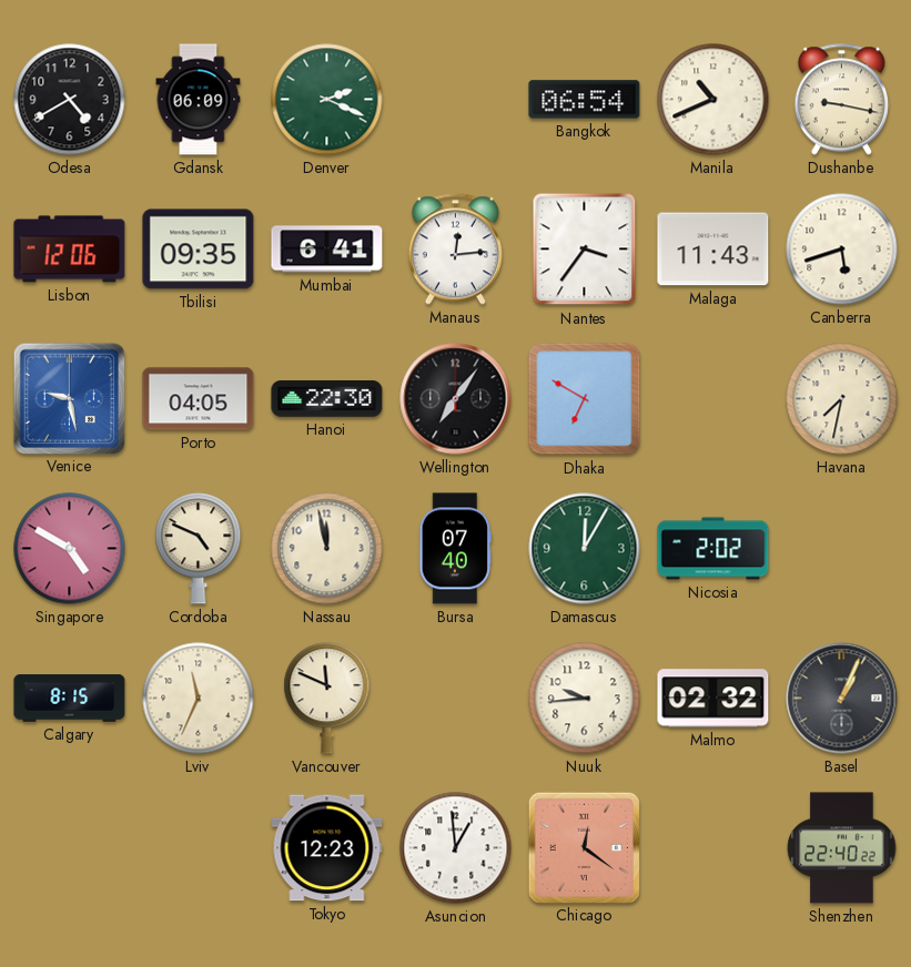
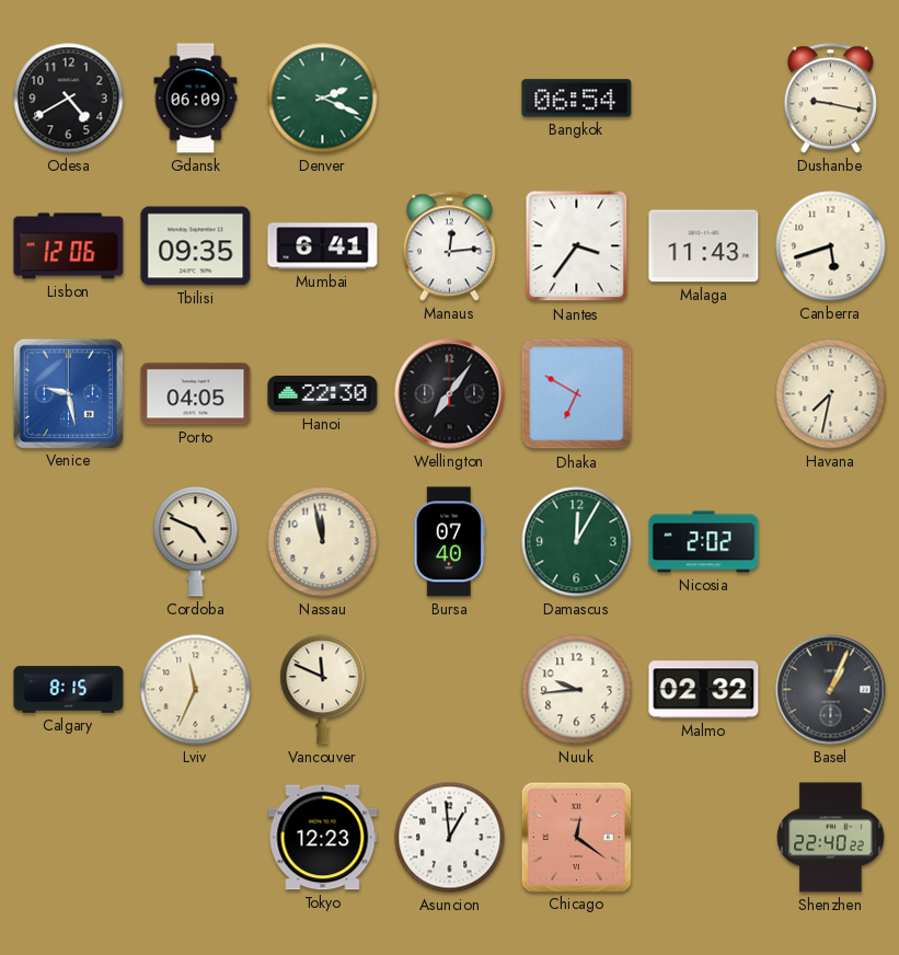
Manila: 10:41 -> none
Singapore: 4:50 -> none
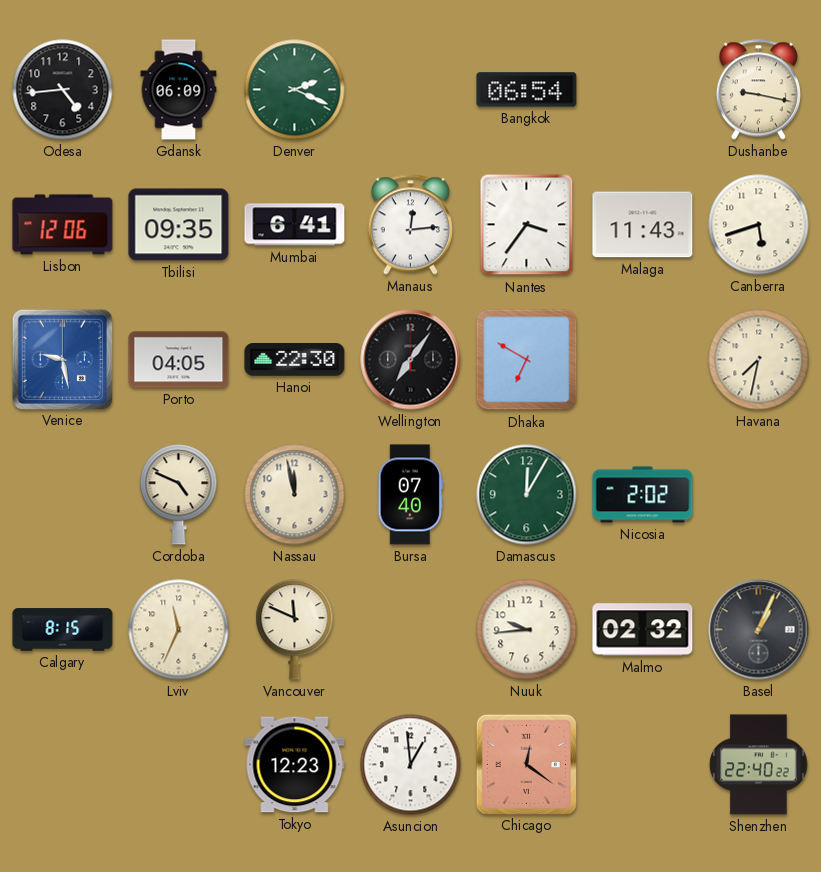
Odesa: 4:40 -> 4:44
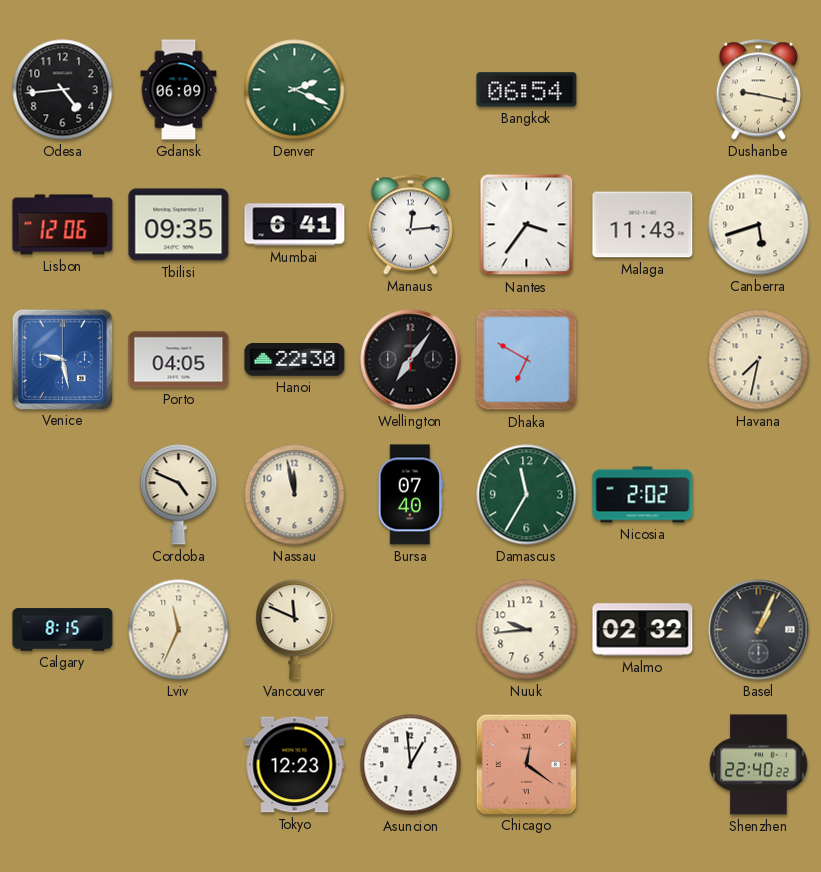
Damascus: 12:05 -> 11:35
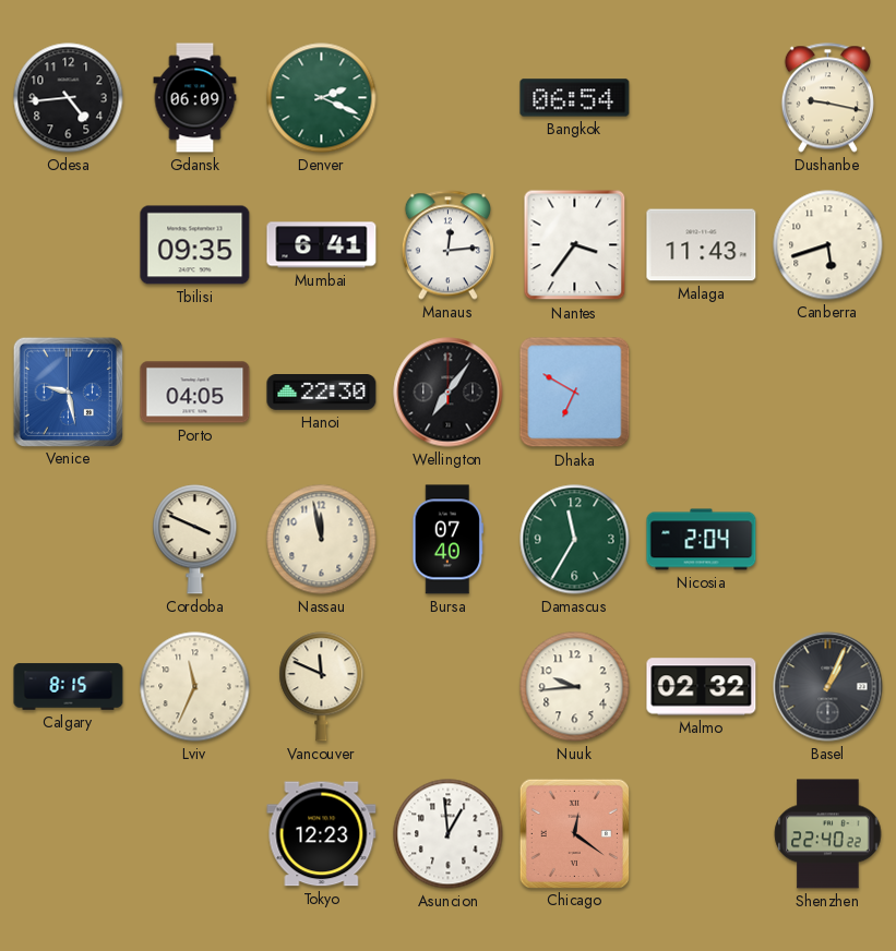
Lisbon: 12:06 -> none
Havana: 7:32 -> none
Cordoba: 4:49 -> 3:49
Nicosia: 2:02 -> 2:04
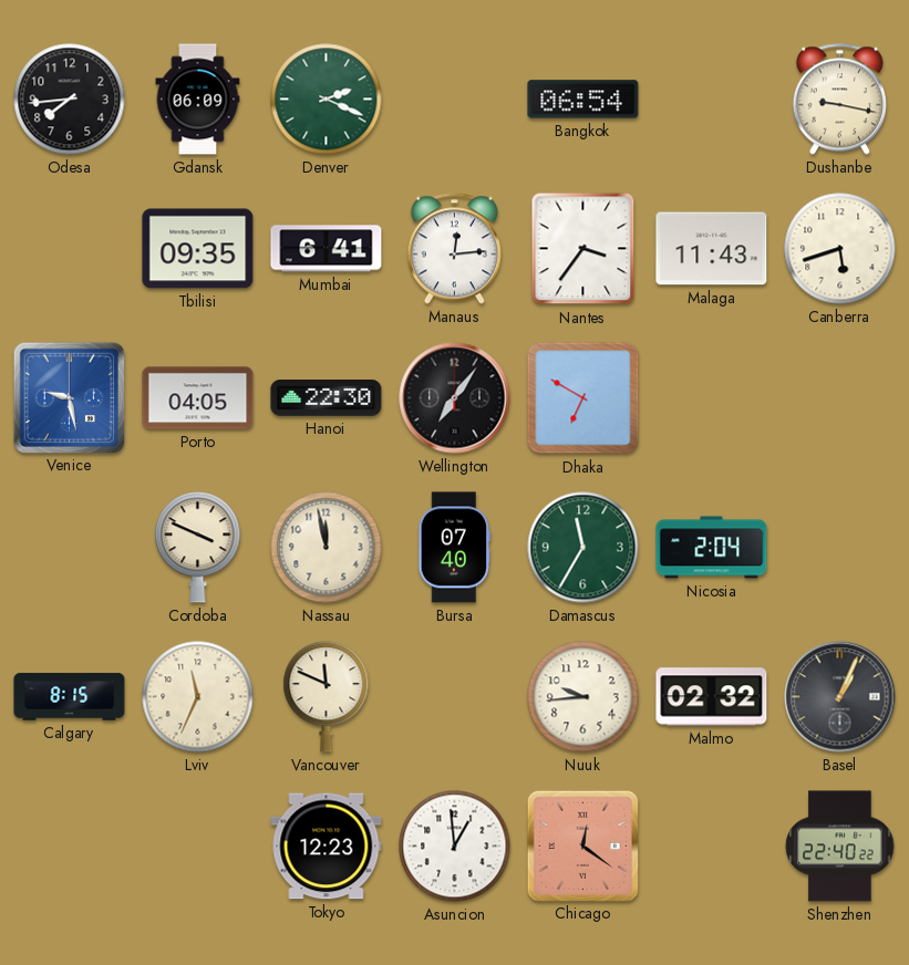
Odesa: 4:44 -> 7:44
